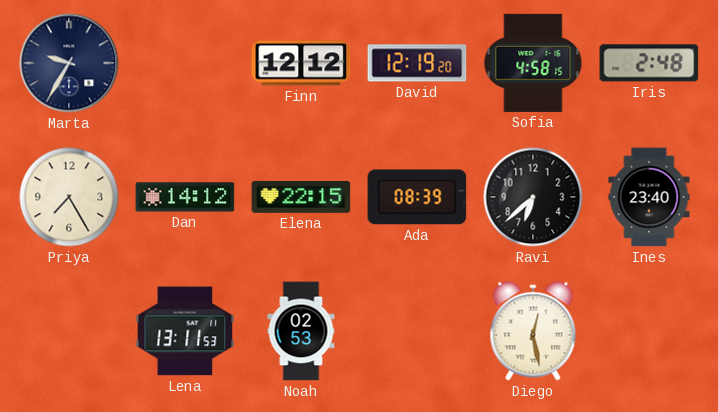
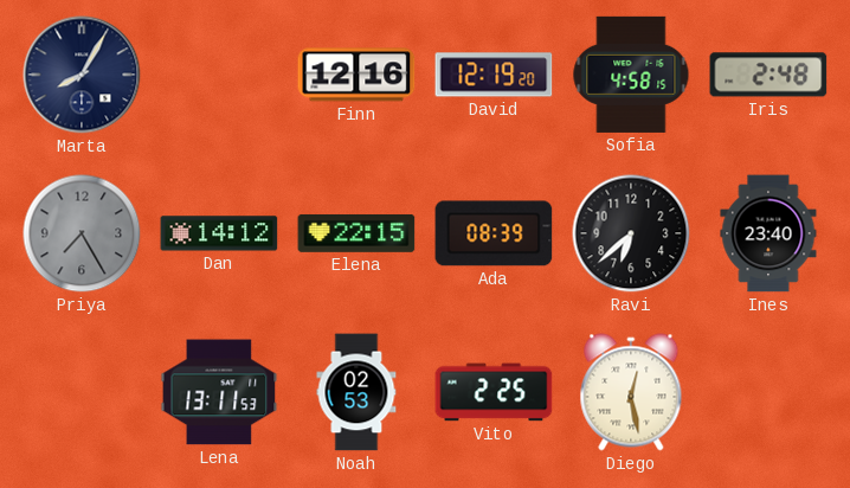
Marta: 9:35 -> 8:05
Finn: 12:12 -> 12:16
Priya dial: cream -> grey
Vito: none -> 2:25
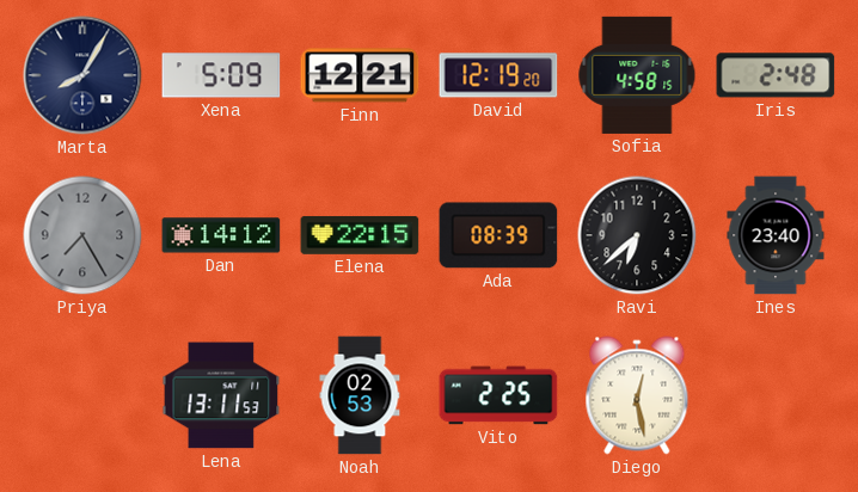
Xena: none -> 5:09
Finn: 12:16 -> 12:21
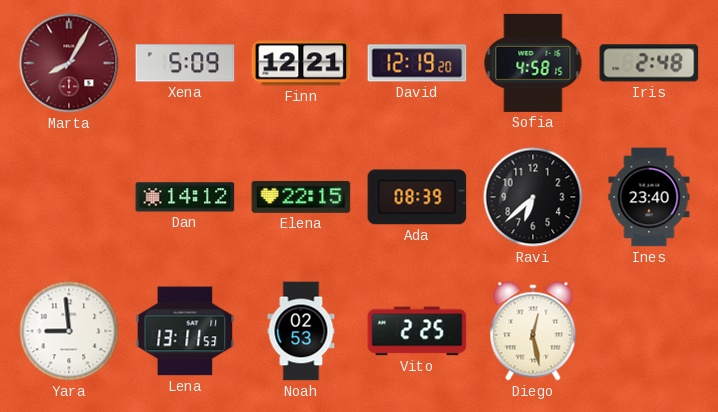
Marta dial: navy -> burgundy
Priya: 7:25 -> none
Yara: none -> 8:59
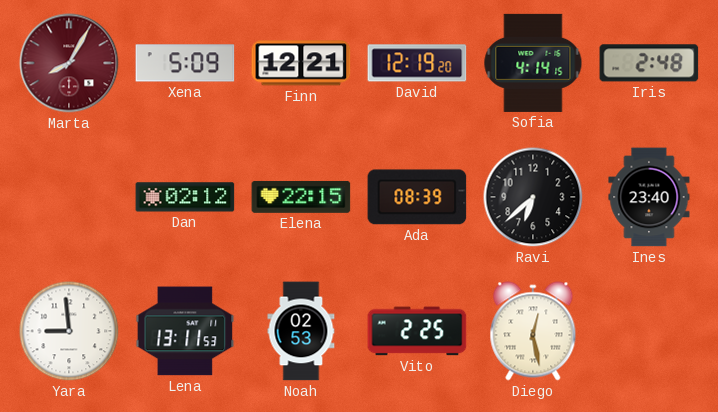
Sofia: 4:58 -> 4:14
Dan: 14:12 -> 02:12
